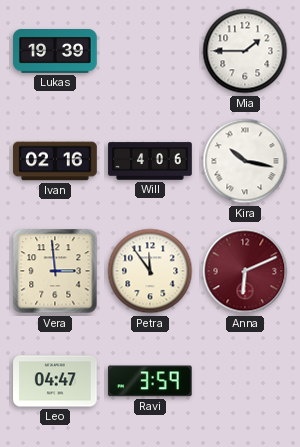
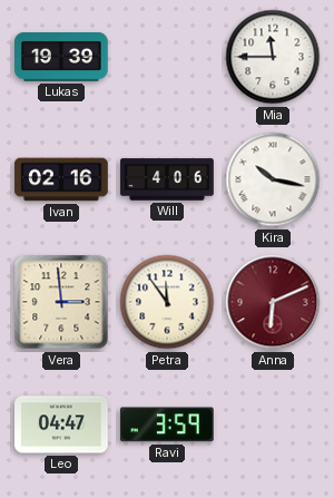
Mia: 1:45 -> 11:45
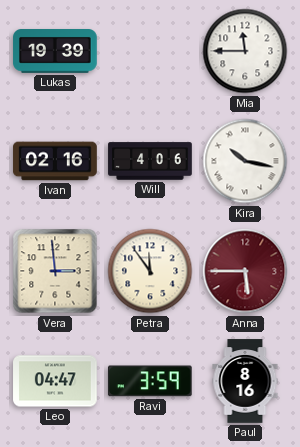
Anna: 6:11 -> 5:45
Paul: none -> 8:16
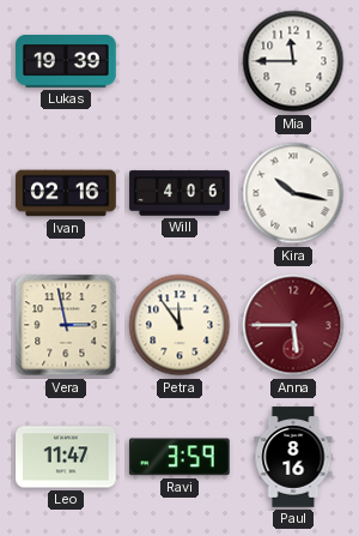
Vera: 2:59 -> 2:58
Leo: 04:47 -> 11:47
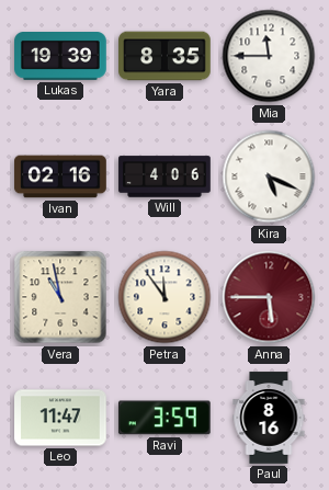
Yara: none -> 8:35
Kira: 10:17 -> 5:19
Vera: 2:58 -> 10:58
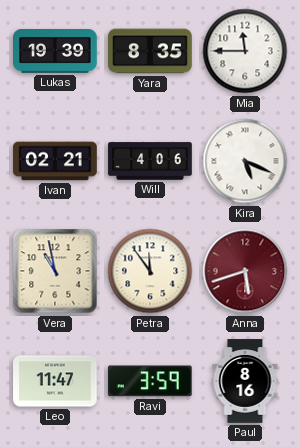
Ivan: 02:16 -> 02:21
Anna: 5:45 -> 5:42
